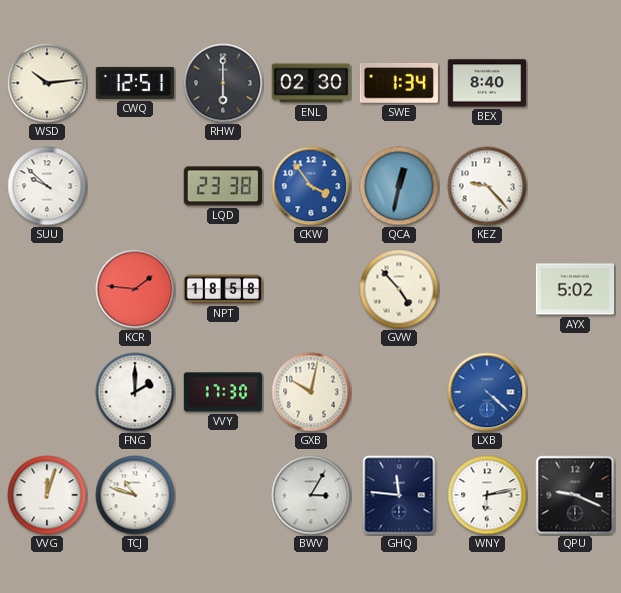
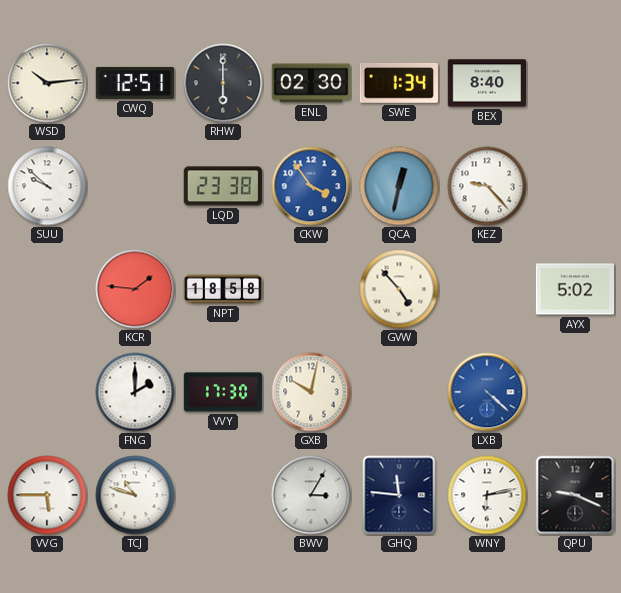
VVG: 12:03 -> 5:45
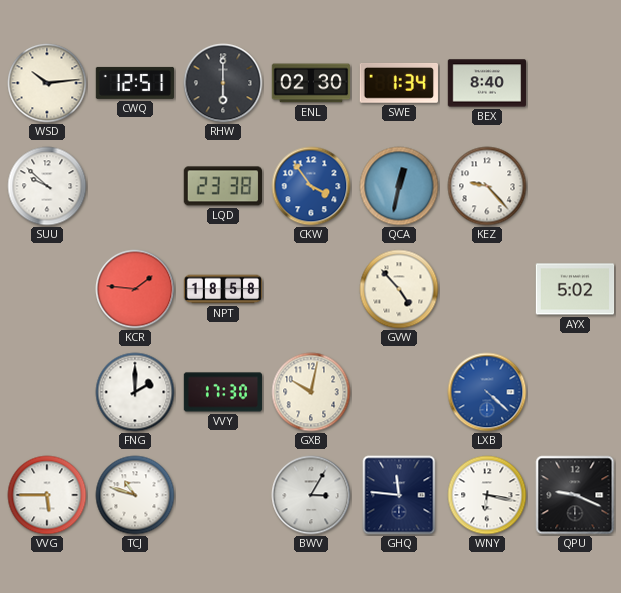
WNY: 6:13 -> 6:17
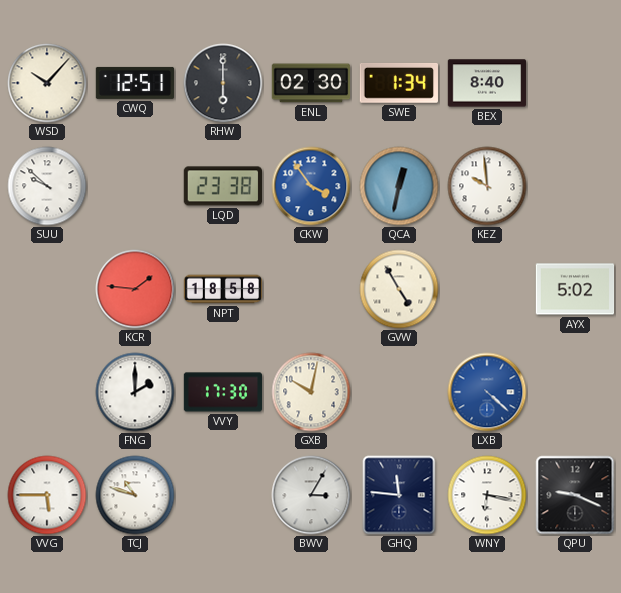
WSD: 10:14 -> 10:07
KEZ: 9:23 -> 9:59
GVW: 4:53 -> 4:55
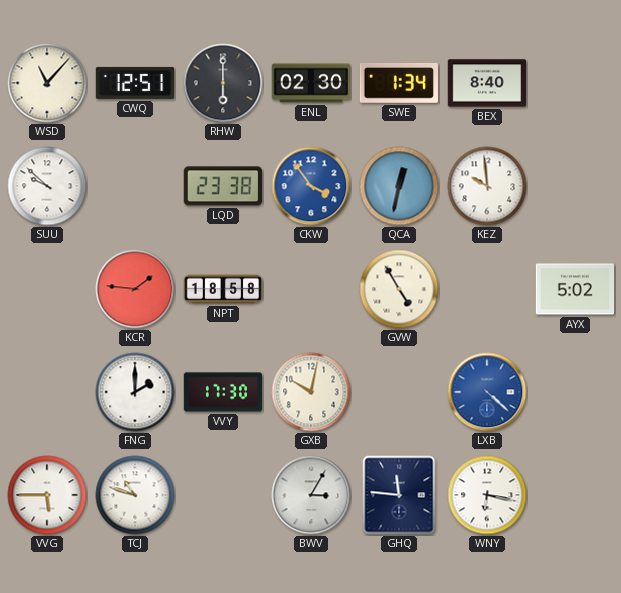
WSD: 10:07 -> 11:07
QPU: 9:19 -> none
